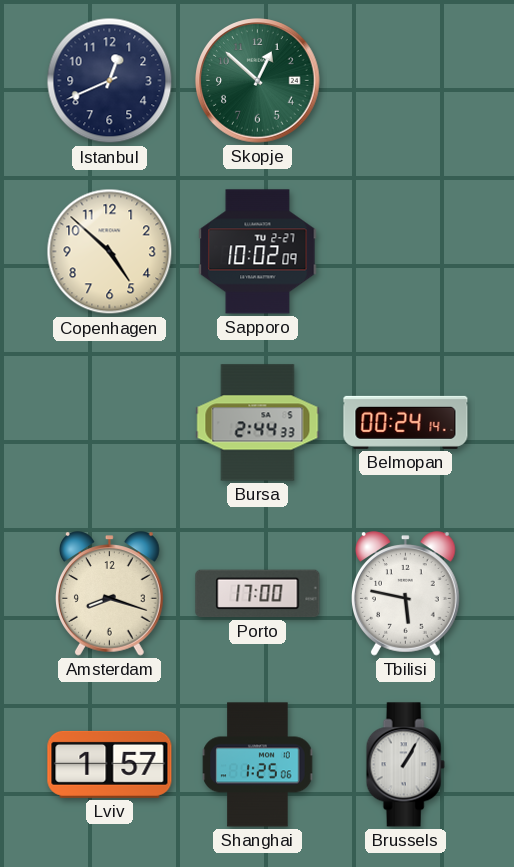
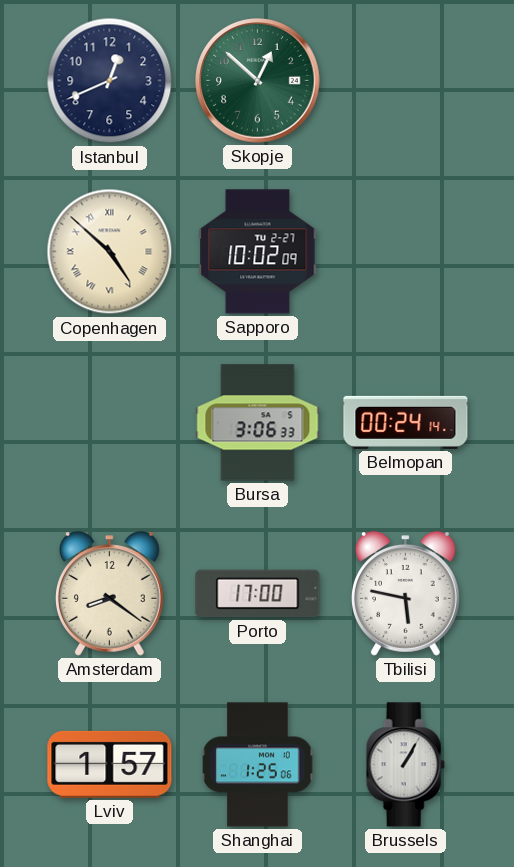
Copenhagen numerals: Arabic -> Roman
Bursa: 2:44 -> 3:06
Amsterdam: 8:18 -> 8:21
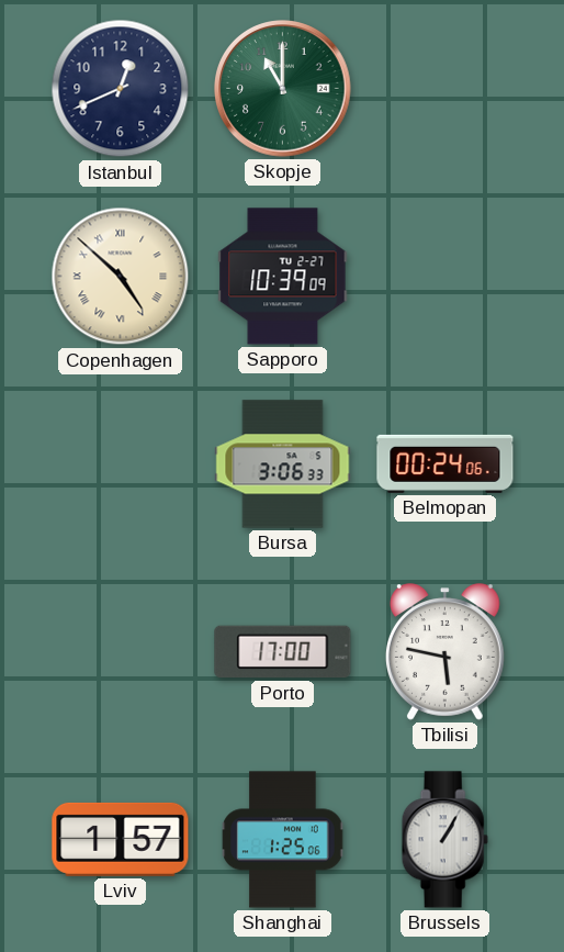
Skopje: 12:52 -> 11:00
Sapporo: 10:02 -> 10:39
Belmopan: 00:24:14 -> 00:24:06
Amsterdam: 8:21 -> none
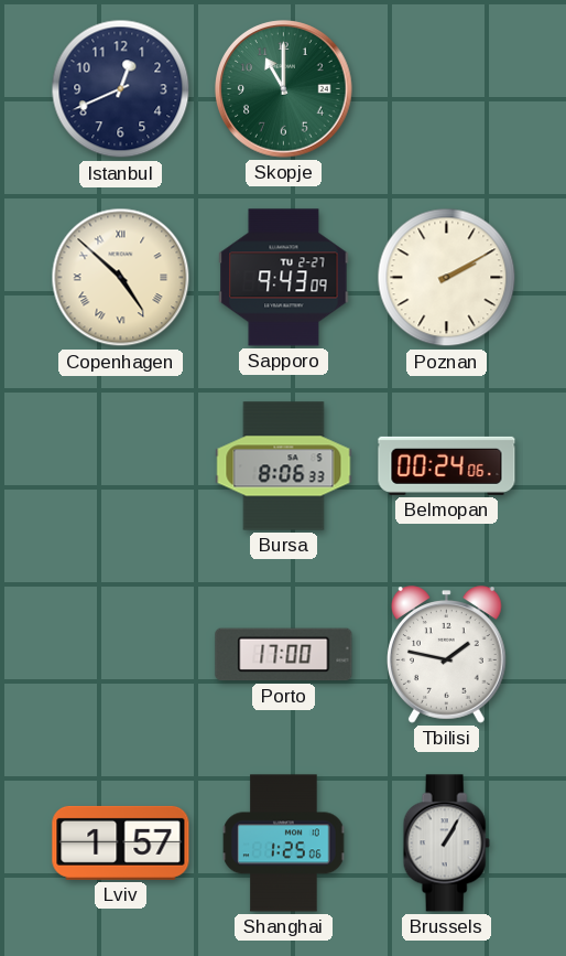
Sapporo: 10:39 -> 9:43
Poznan: none -> 2:10
Bursa: 3:06 -> 8:06
Tbilisi: 5:47 -> 1:47
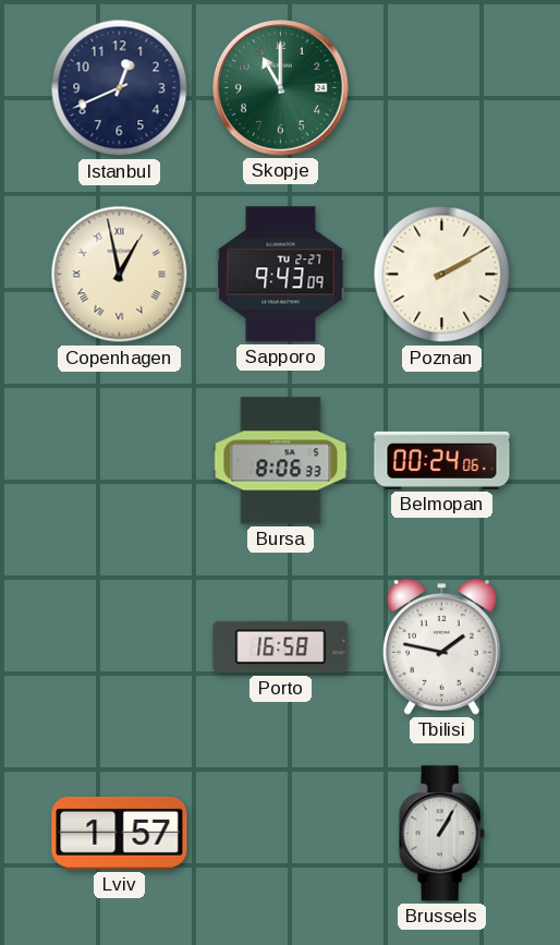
Copenhagen: 4:52 -> 12:58
Porto: 17:00 -> 16:58
Shanghai: 1:25 -> none
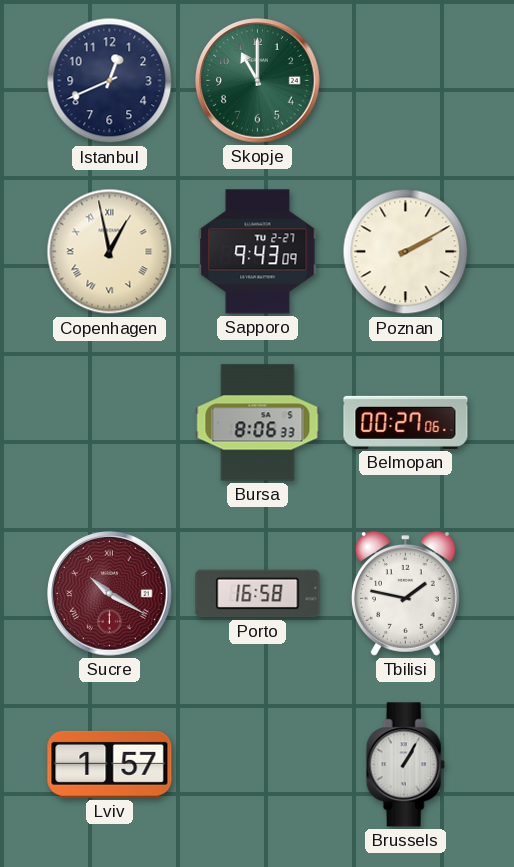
Belmopan: 00:24 -> 00:27
Sucre: none -> 10:20
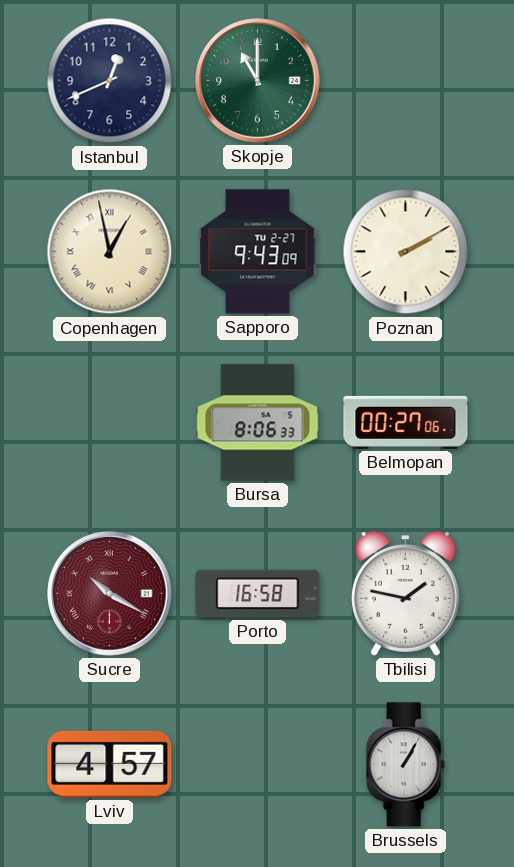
Lviv: 1:57 -> 4:57
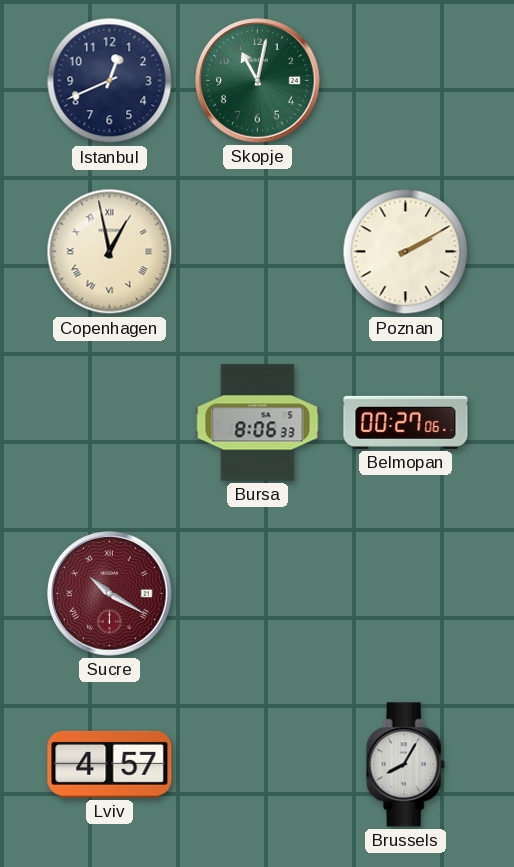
Skopje: 11:00 -> 11:02
Sapporo: 9:43 -> none
Porto: 16:58 -> none
Tbilisi: 1:47 -> none
Brussels: 1:05 -> 8:05
